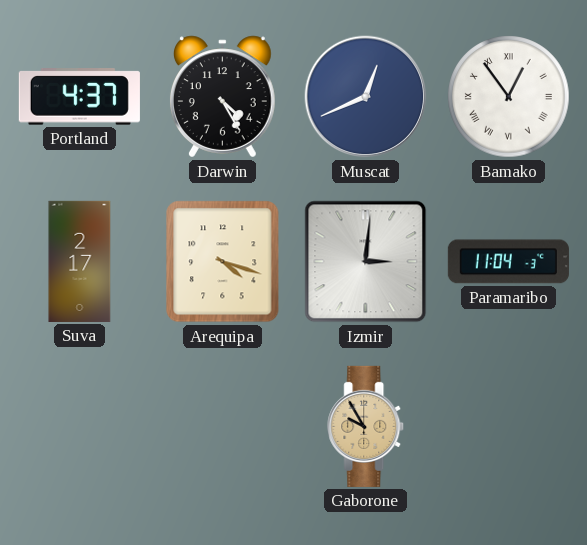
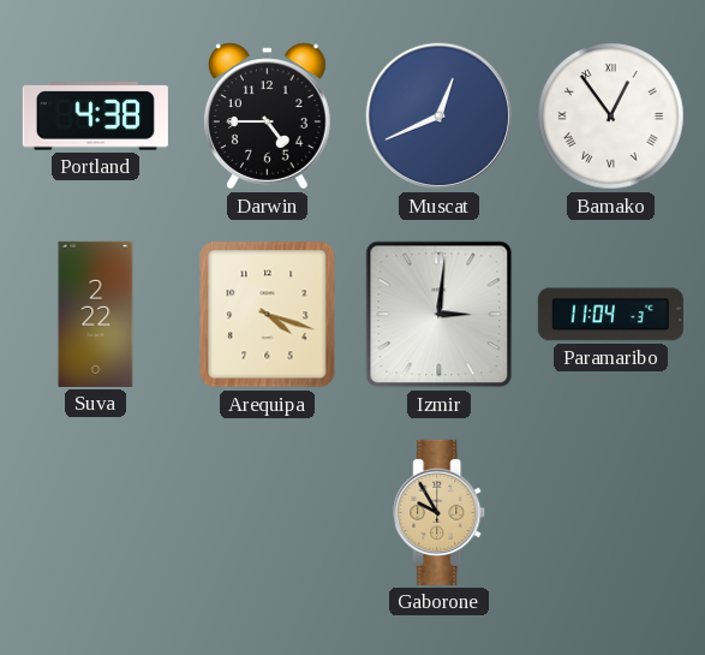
Portland: 4:37 -> 4:38
Darwin: 4:25 -> 4:45
Suva: 2:17 -> 2:22
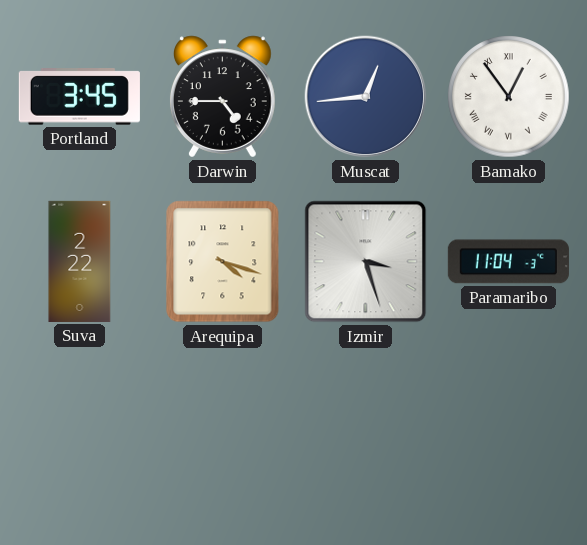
Portland: 4:38 -> 3:45
Muscat: 12:41 -> 12:44
Izmir: 3:01 -> 3:27
Gaborone: 9:55 -> none
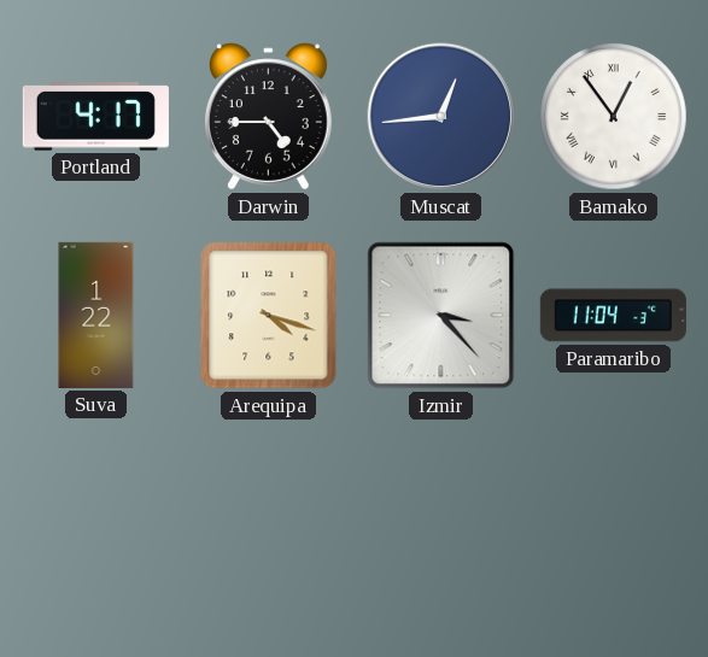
Portland: 3:45 -> 4:17
Suva: 2:22 -> 1:22
Izmir: 3:27 -> 3:23
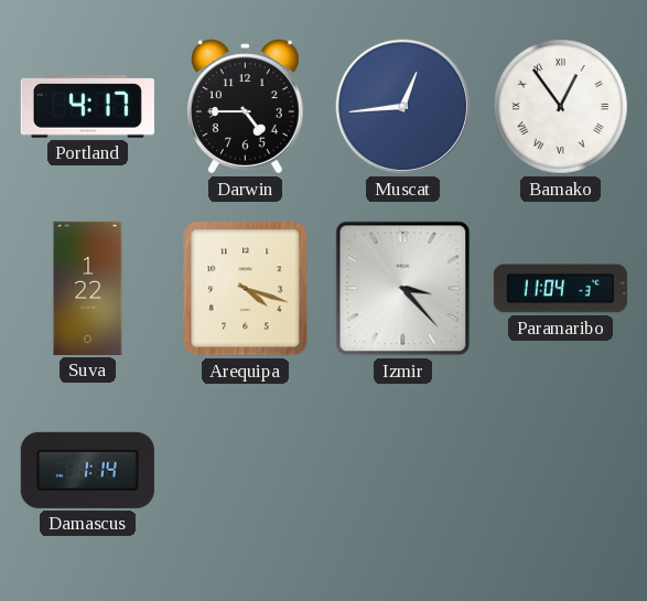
Damascus: none -> 1:14
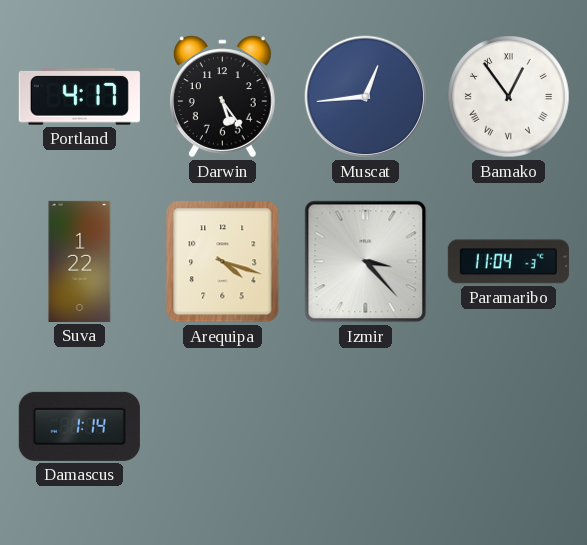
Darwin: 4:45 -> 5:24
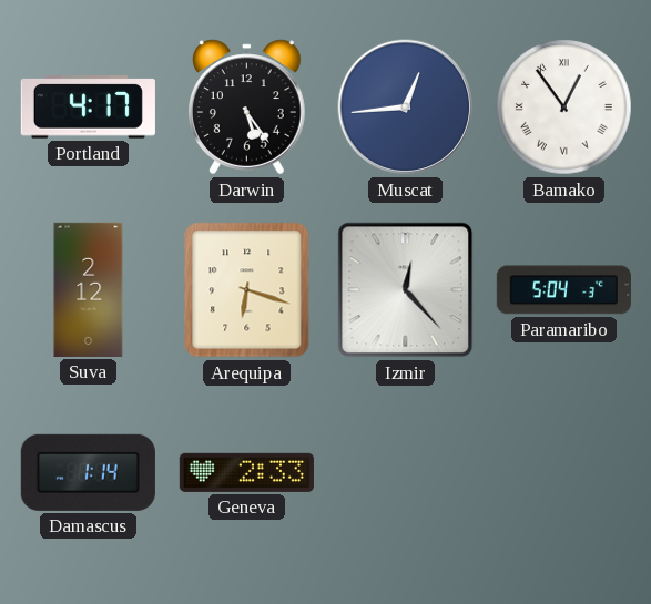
Suva: 1:22 -> 2:12
Arequipa: 4:18 -> 6:18
Izmir: 3:23 -> 12:23
Paramaribo: 11:04 -> 5:04
Geneva: none -> 2:33
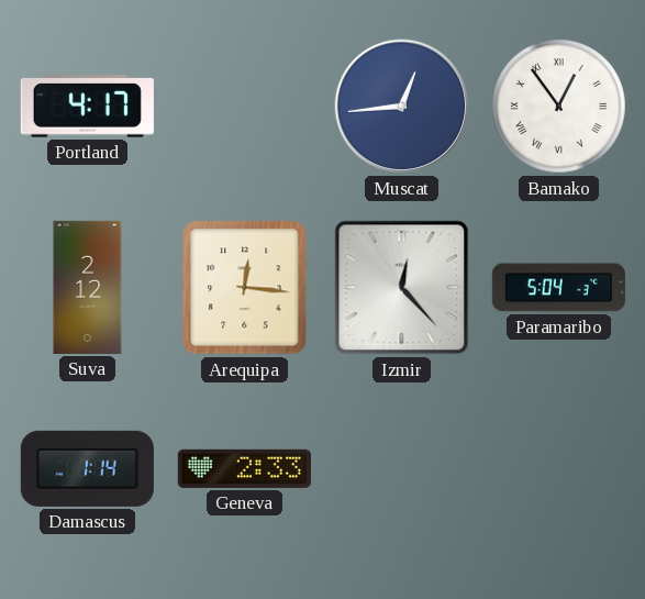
Darwin: 5:24 -> none
Arequipa: 6:18 -> 12:16
